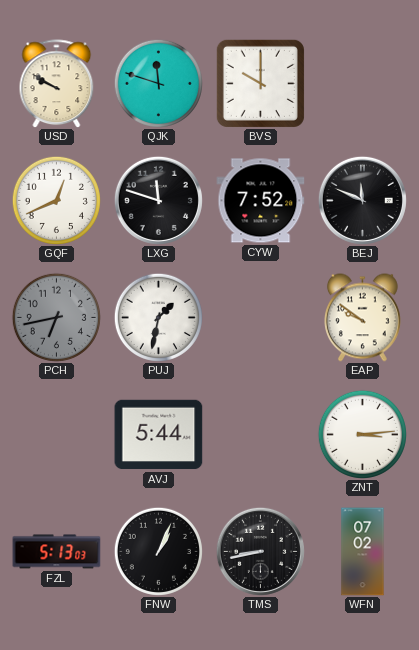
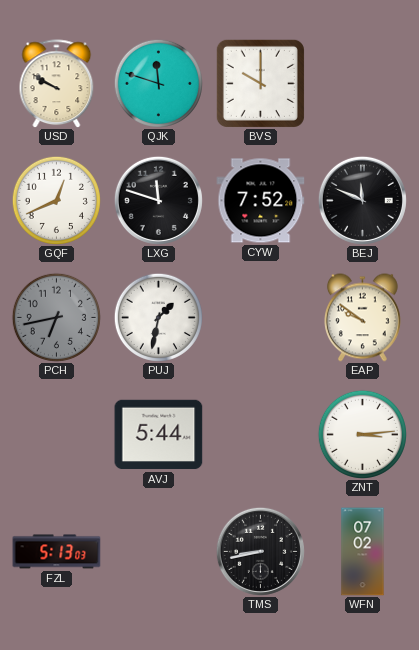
FNW: 1:04 -> none
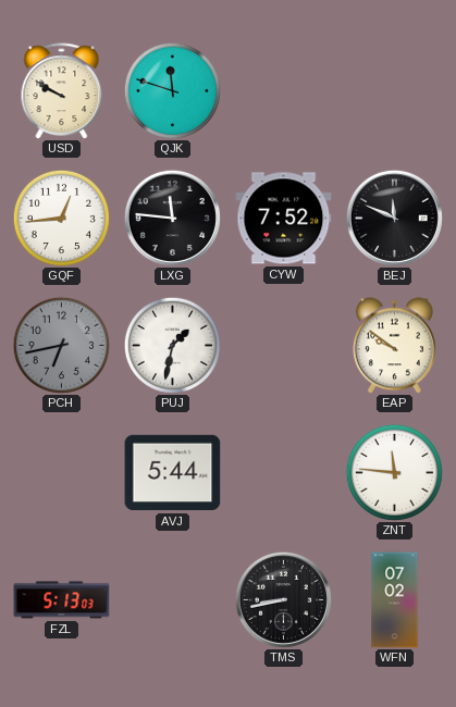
BVS: 10:00 -> none
GQF: 12:41 -> 12:44
LXG: 11:48 -> 11:46
ZNT: 3:14 -> 11:46
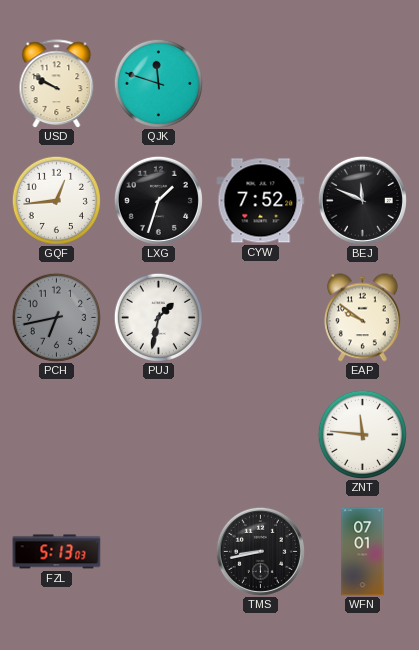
LXG: 11:46 -> 1:33
AVJ: 5:44 -> none
WFN: 07:02 -> 07:01
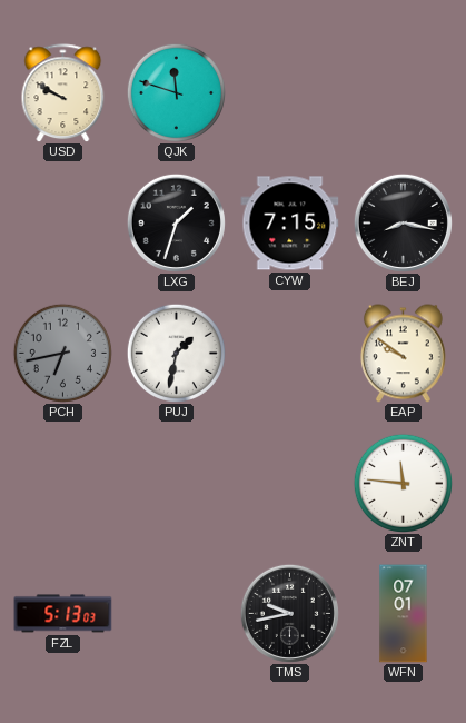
GQF: 12:44 -> none
CYW: 7:52 -> 7:15
BEJ: 11:49 -> 8:17
TMS: 8:43 -> 9:43
